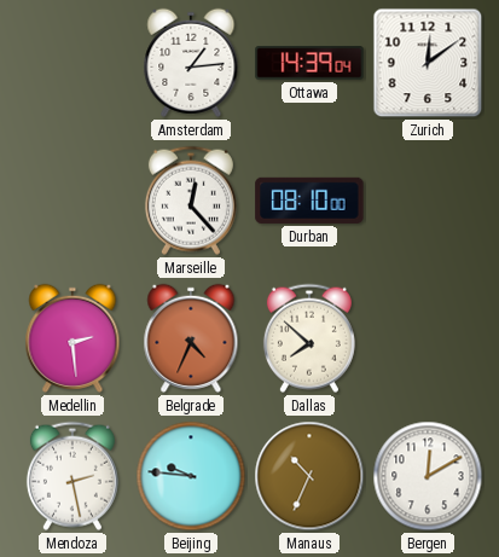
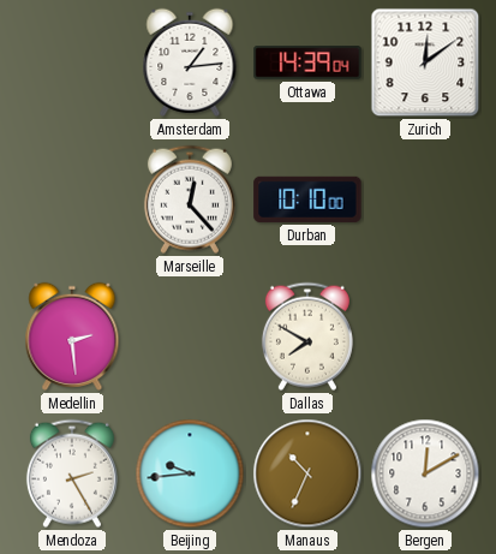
Durban: 08:10 -> 10:10
Belgrade: 4:34 -> none
Dallas: 7:52 -> 7:50
Mendoza: 2:28 -> 2:25
Beijing: 9:46 -> 9:44
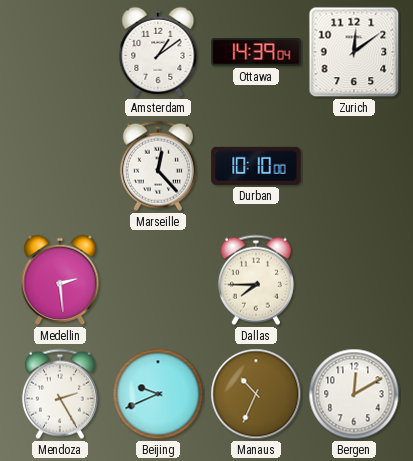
Amsterdam: 1:14 -> 1:09
Dallas: 7:50 -> 7:45
Beijing: 9:44 -> 9:41
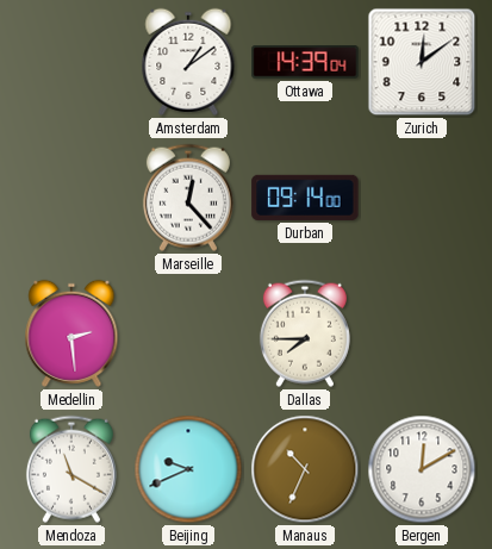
Durban: 10:10 -> 09:14
Mendoza: 2:25 -> 11:20
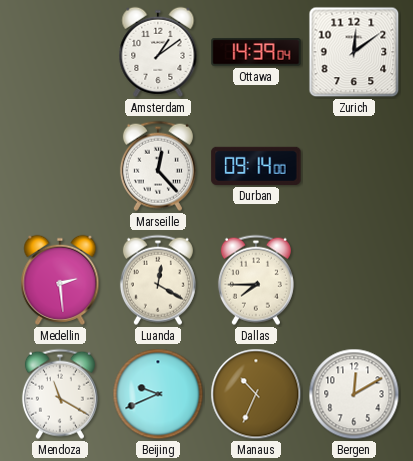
Luanda: none -> 12:20
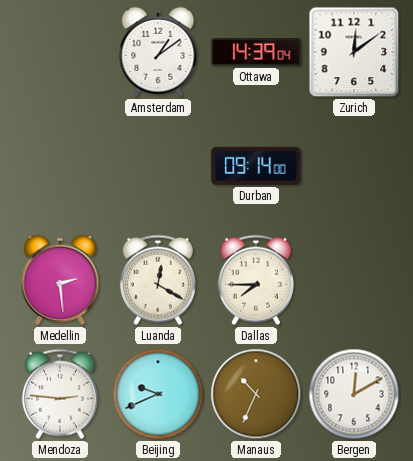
Marseille: 12:23 -> none
Mendoza: 11:20 -> 2:46
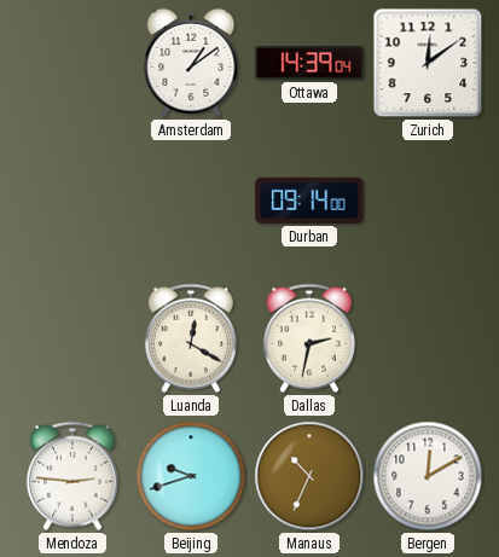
Medellin: 2:29 -> none
Dallas: 7:45 -> 2:32
Beijing: 9:41 -> 9:42
